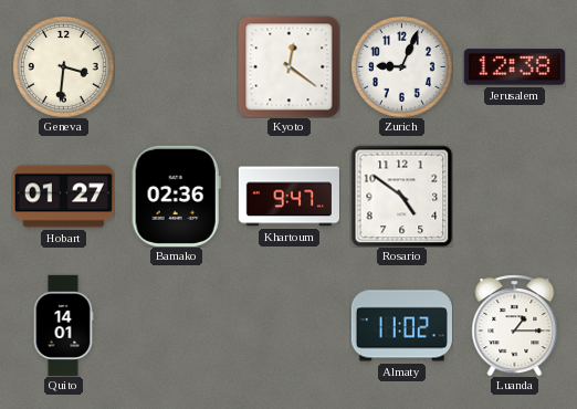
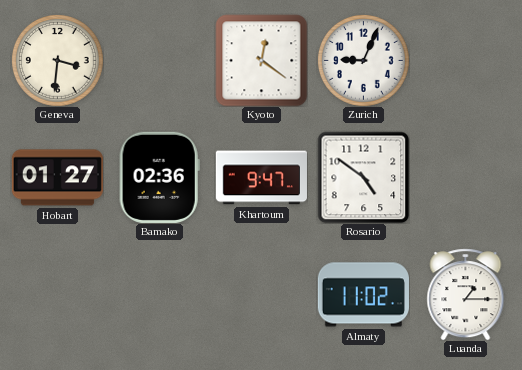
Jerusalem: 12:38 -> none
Quito: 14:01 -> none
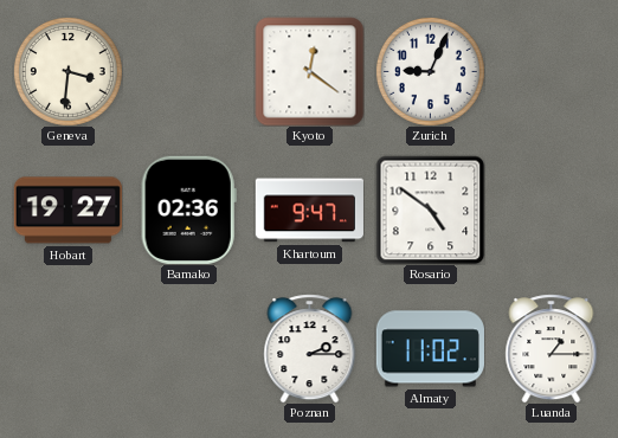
Hobart: 01:27 -> 19:27
Poznan: none -> 2:15
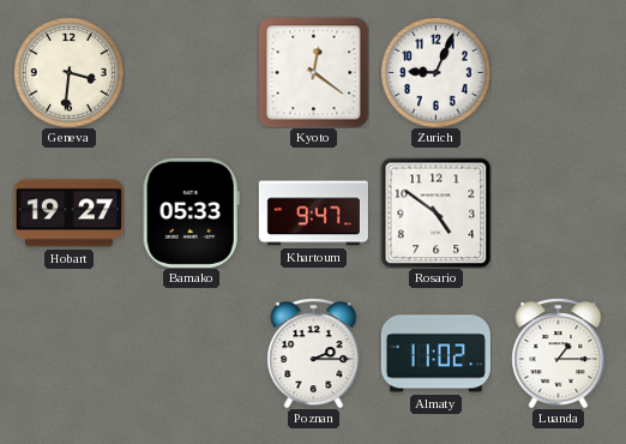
Bamako: 02:36 -> 05:33
